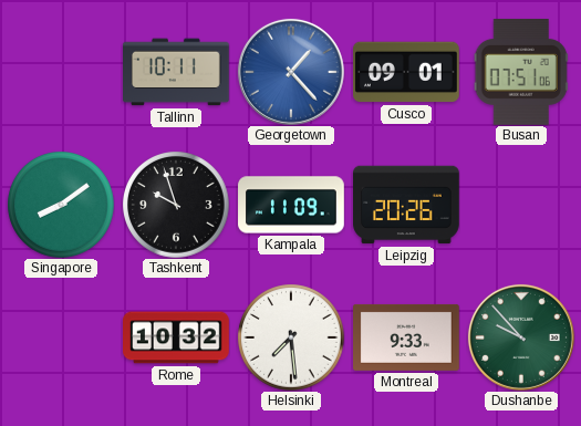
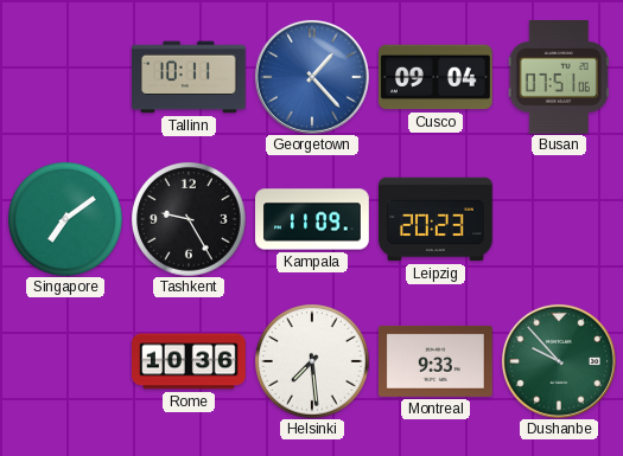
Cusco: 09:01 -> 09:04
Singapore: 8:09 -> 7:09
Tashkent: 9:57 -> 9:25
Leipzig: 20:26 -> 20:23
Rome: 10:32 -> 10:36
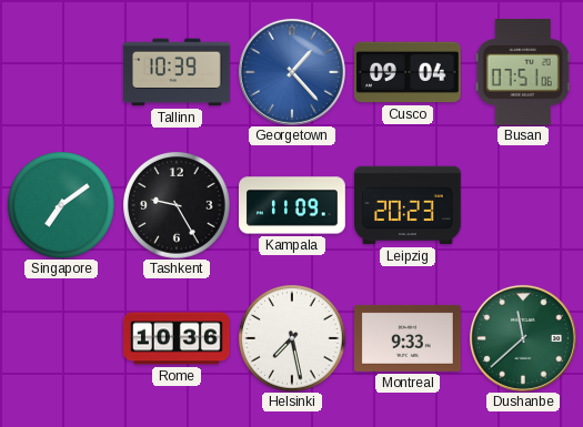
Tallinn: 10:11 -> 10:39
Helsinki: 7:29 -> 7:28
Dushanbe: 9:53 -> 11:38
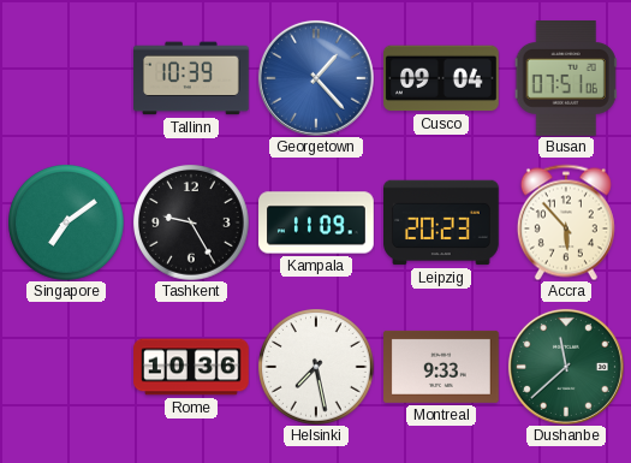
Accra: none -> 5:53
